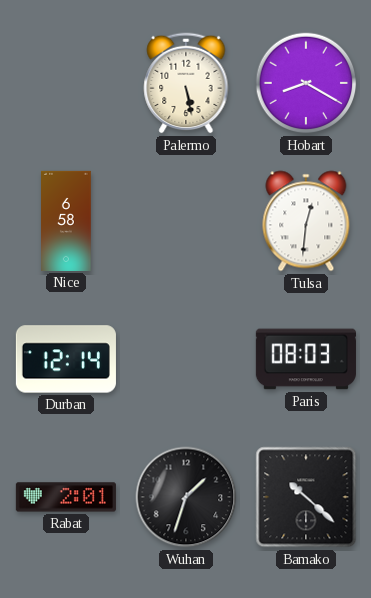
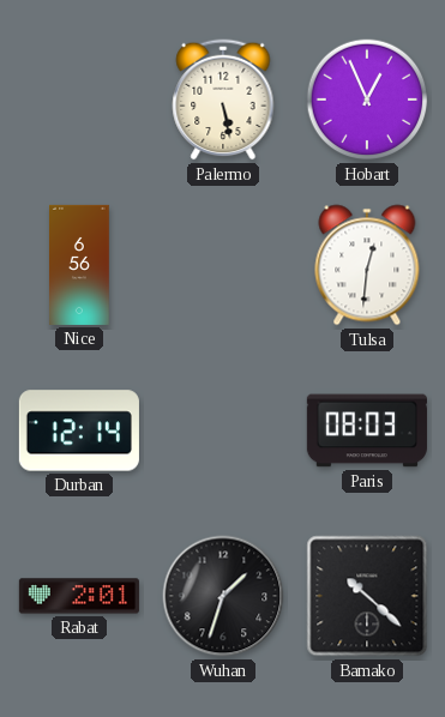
Hobart: 8:20 -> 12:56
Nice: 6:58 -> 6:56
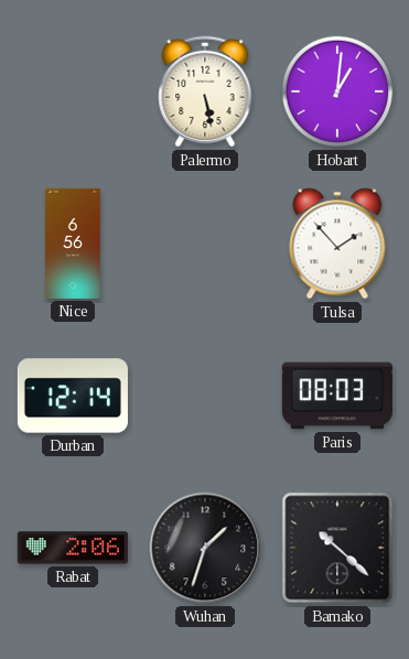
Hobart: 12:56 -> 1:01
Tulsa: 12:31 -> 1:53
Rabat: 2:01 -> 2:06
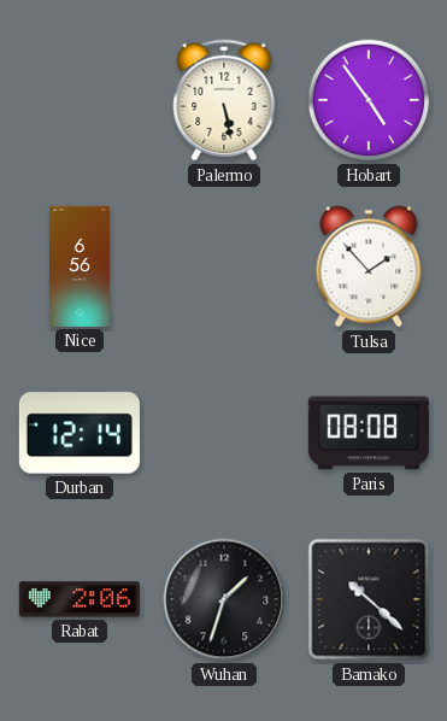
Hobart: 1:01 -> 4:54
Paris: 08:03 -> 08:08
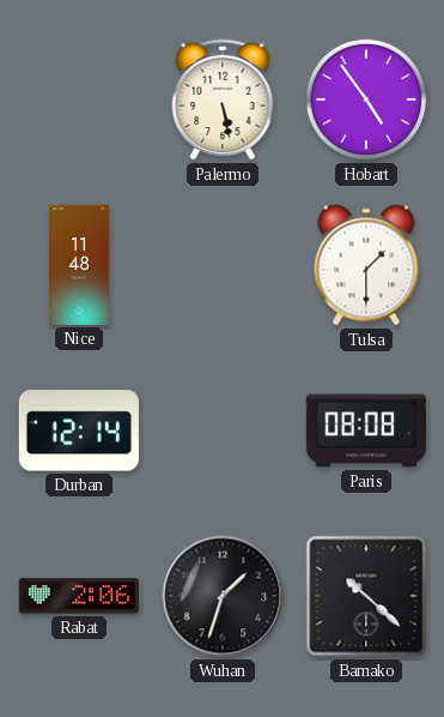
Nice: 6:56 -> 11:48
Tulsa: 1:53 -> 1:30
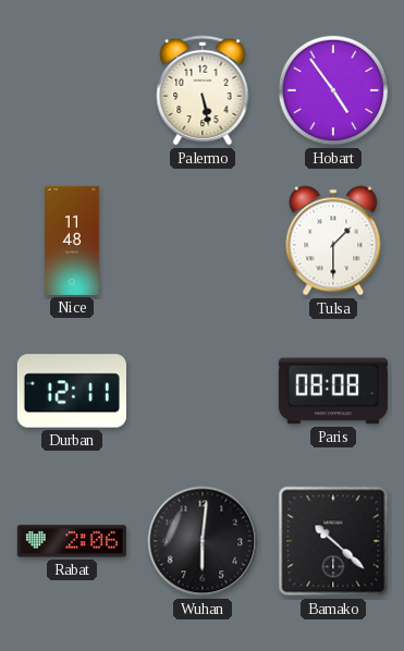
Durban: 12:14 -> 12:11
Wuhan: 1:33 -> 6:01
